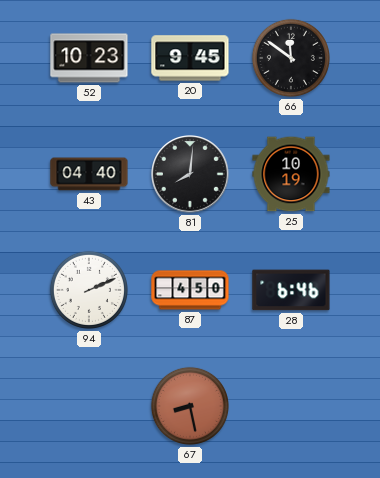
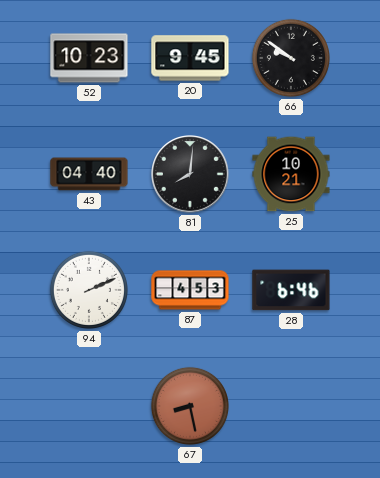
66: 11:51 -> 9:51
25: 10:19 -> 10:21
87: 4:50 -> 4:53
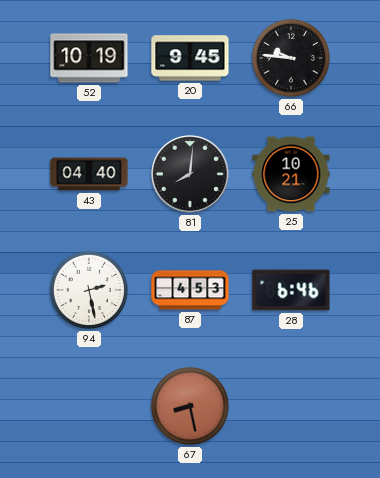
52: 10:23 -> 10:19
66: 9:51 -> 9:46
94: 2:11 -> 2:28
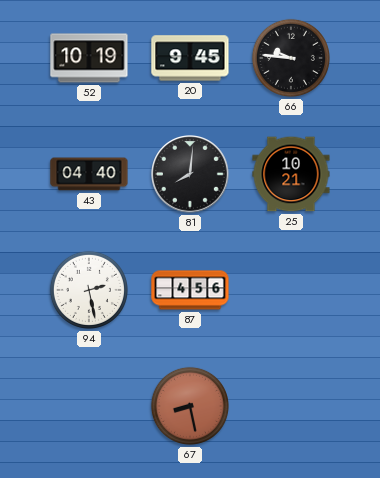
87: 4:53 -> 4:56
28: 6:46 -> none
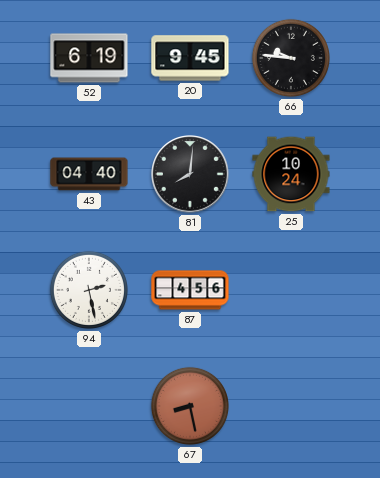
52: 10:19 -> 6:19
25: 10:21 -> 10:24
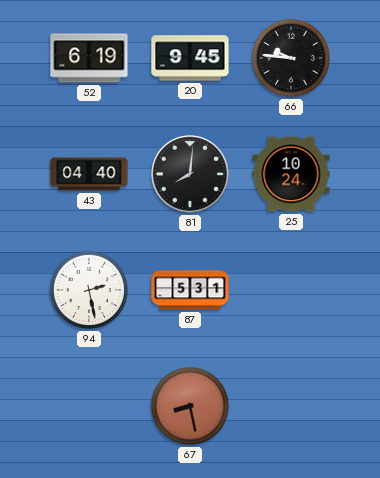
87: 4:56 -> 5:31
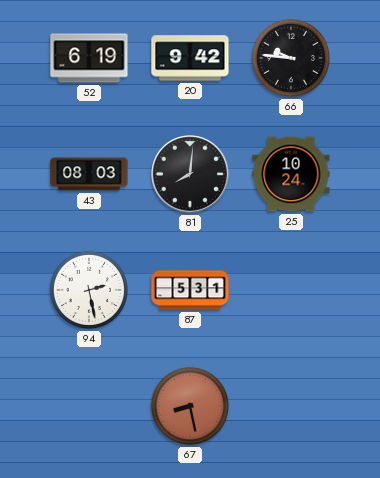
20: 9:45 -> 9:42
43: 04:40 -> 08:03
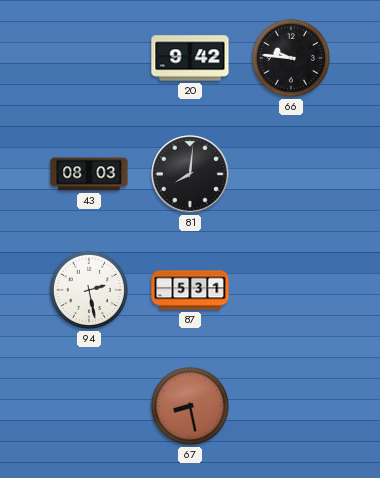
52: 6:19 -> none
25: 10:24 -> none
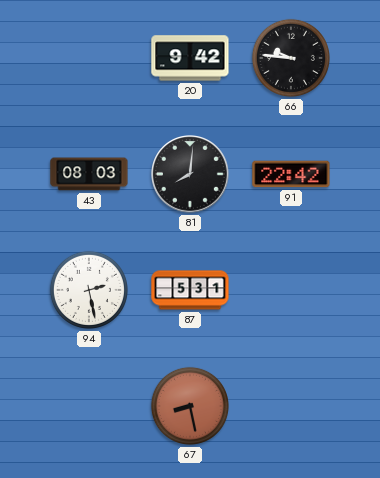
91: none -> 22:42
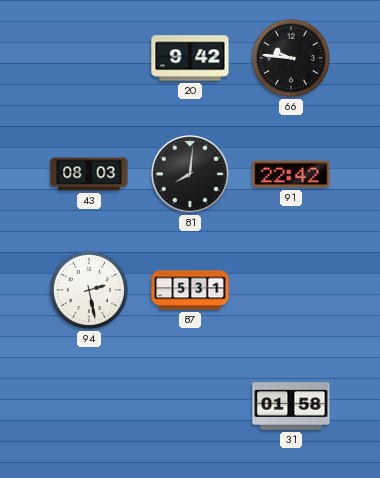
67: 8:28 -> none
31: none -> 01:58
